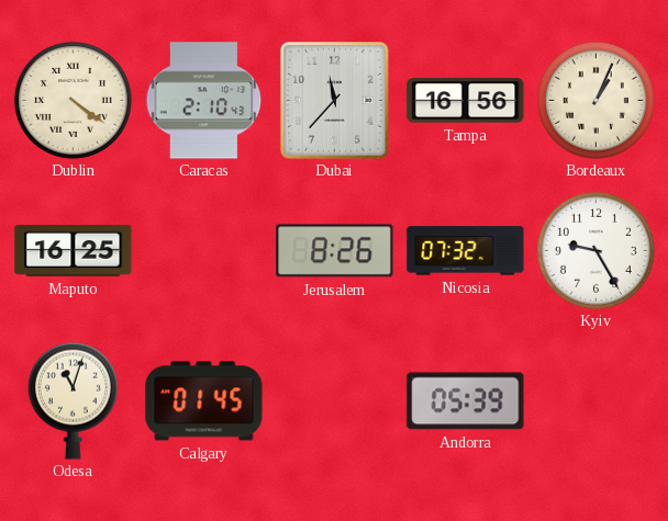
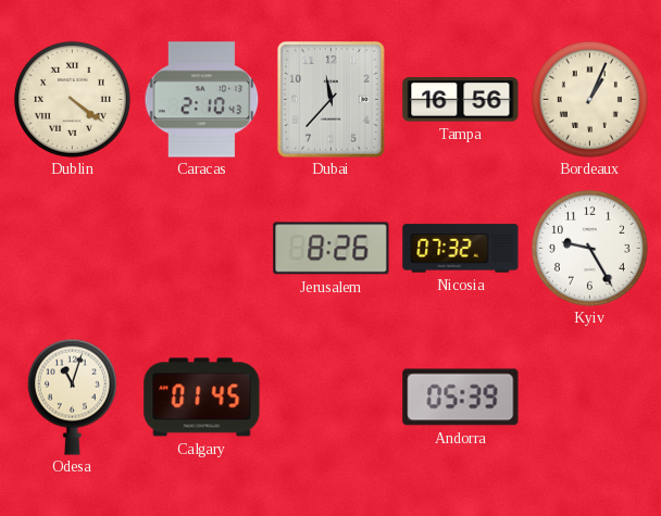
Maputo: 16:25 -> none
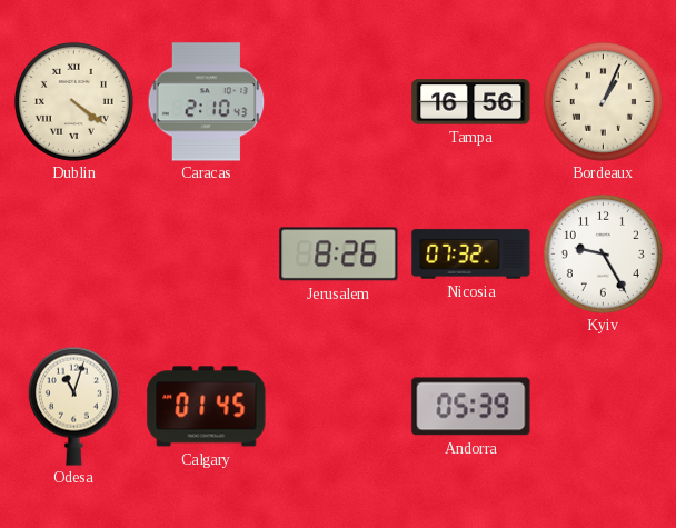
Dubai: 11:37 -> none
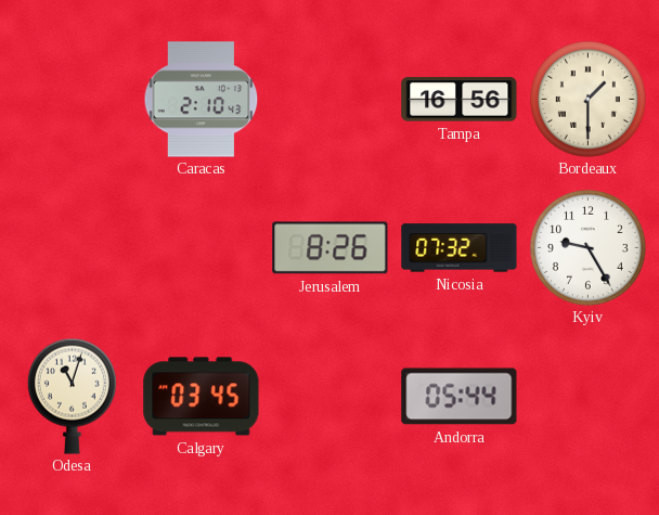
Dublin: 4:21 -> none
Bordeaux: 1:04 -> 1:30
Calgary: 01:45 -> 03:45
Andorra: 05:39 -> 05:44
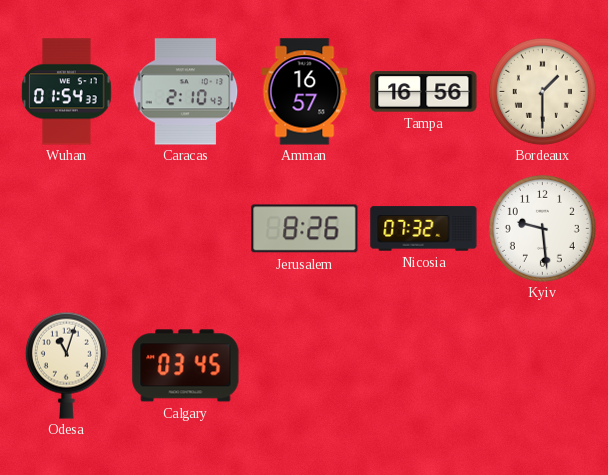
Wuhan: none -> 01:54
Amman: none -> 16:57
Kyiv: 9:25 -> 9:29
Andorra: 05:44 -> none
